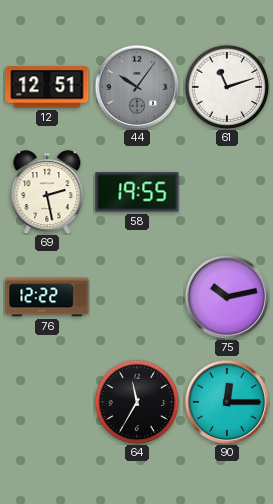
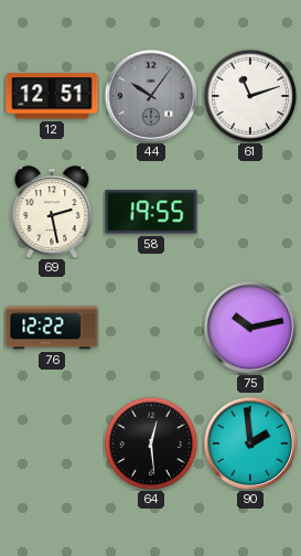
64: 11:35 -> 12:29
90: 12:15 -> 1:59
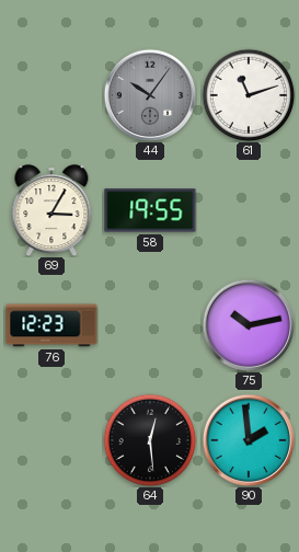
12: 12:51 -> none
69: 2:28 -> 3:05
76: 12:22 -> 12:23
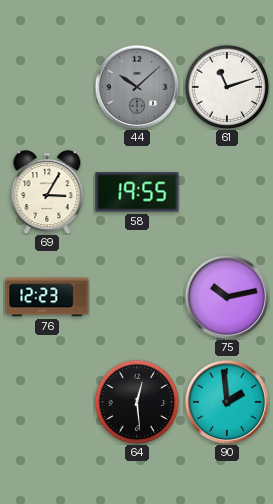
44: 10:06 -> 10:08
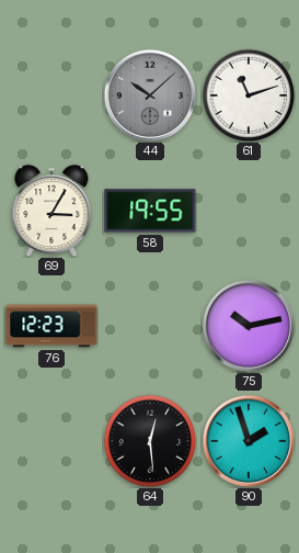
90: 1:59 -> 1:57
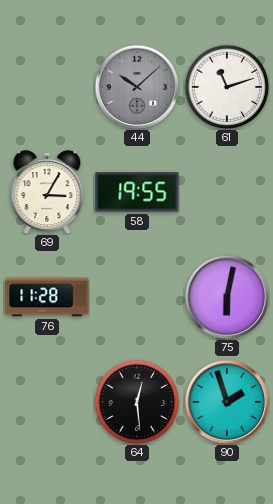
76: 12:23 -> 11:28
75: 10:13 -> 6:02
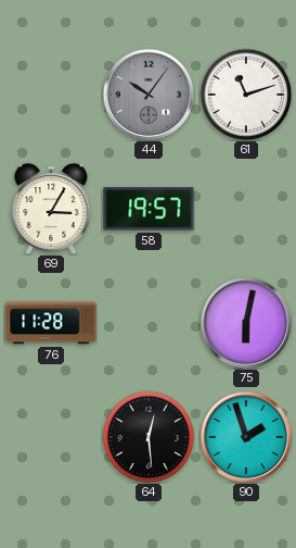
44: 10:08 -> 10:06
58: 19:55 -> 19:57
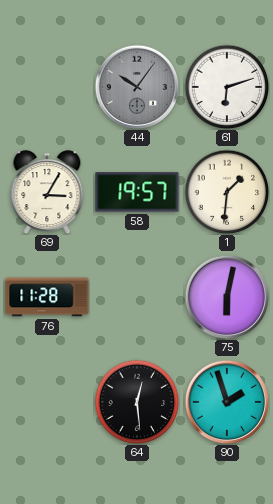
61: 11:12 -> 6:12
1: none -> 1:31
